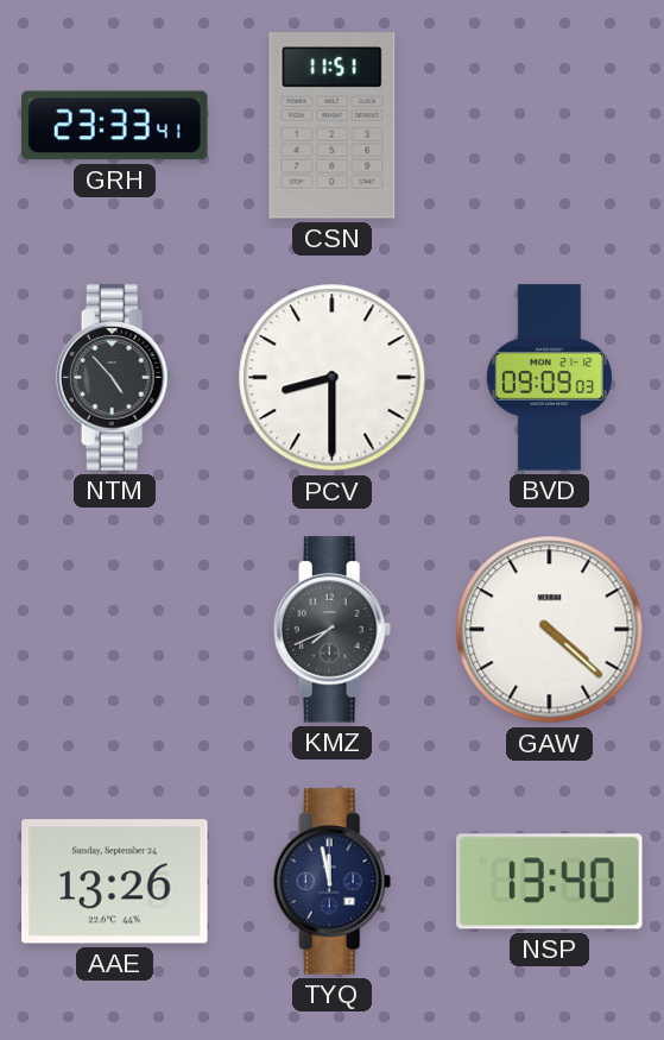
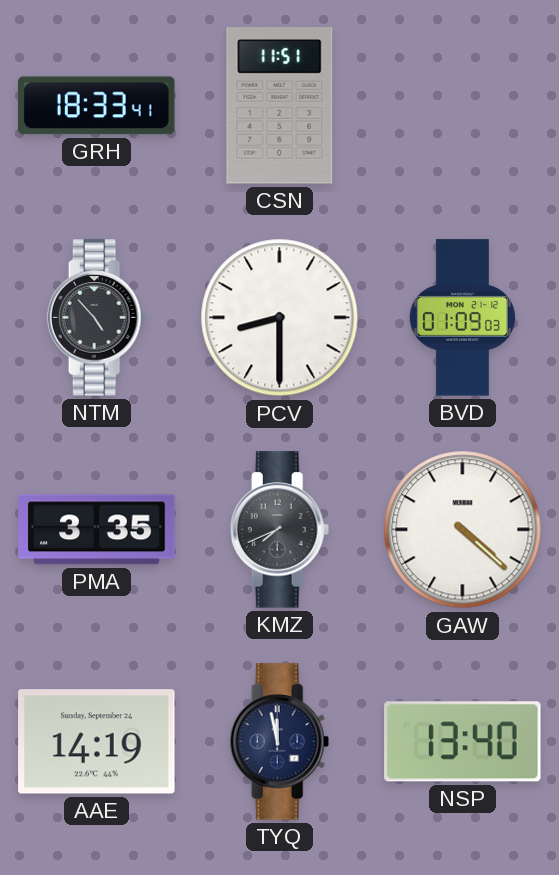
GRH: 23:33 -> 18:33
BVD: 09:09 -> 01:09
PMA: none -> 3:35
AAE: 13:26 -> 14:19
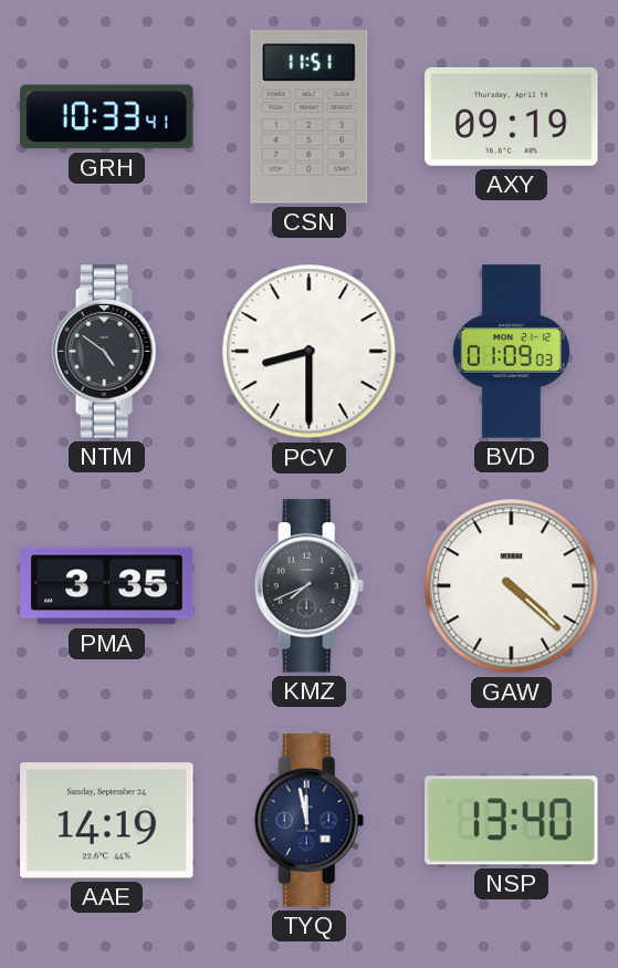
GRH: 18:33 -> 10:33
AXY: none -> 09:19
NTM: 4:53 -> 4:51
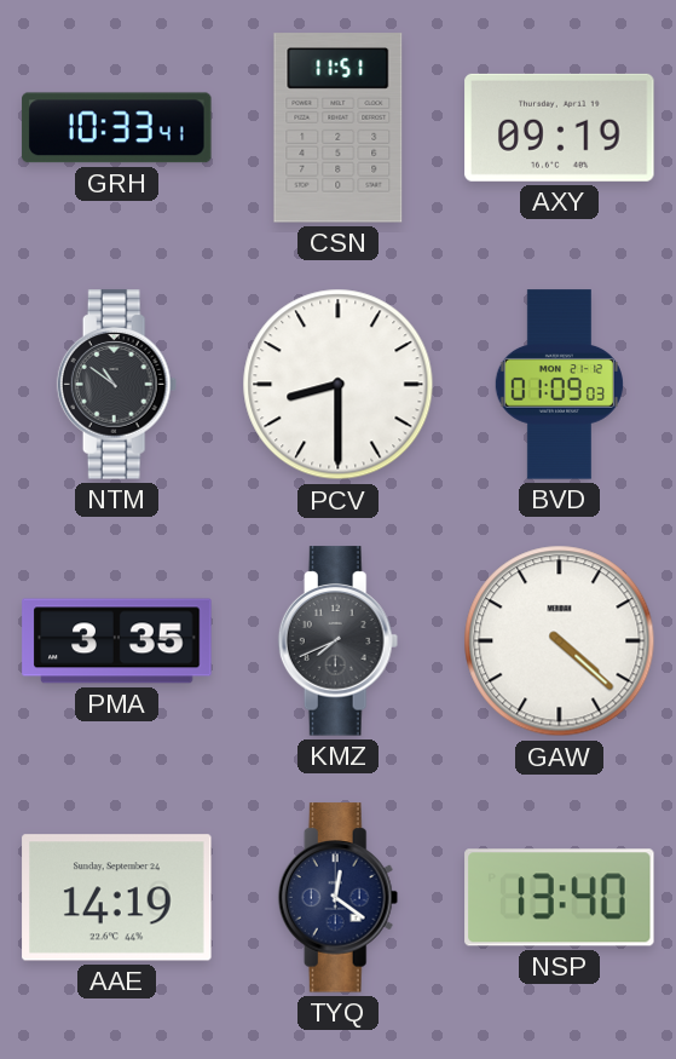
NTM: 4:51 -> 10:51
TYQ: 11:58 -> 12:21
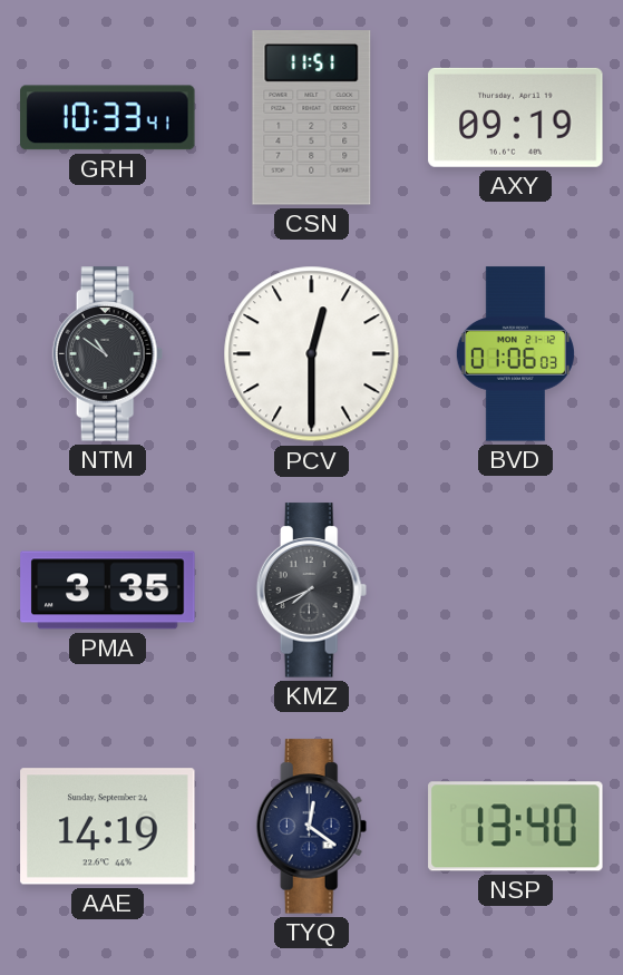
PCV: 8:30 -> 12:30
BVD: 01:09 -> 01:06
GAW: 4:22 -> none
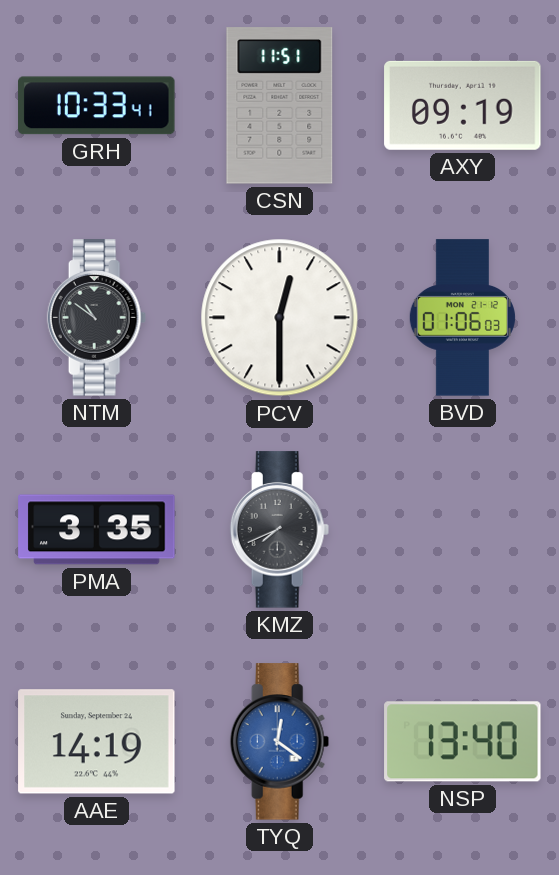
TYQ dial: navy -> blue
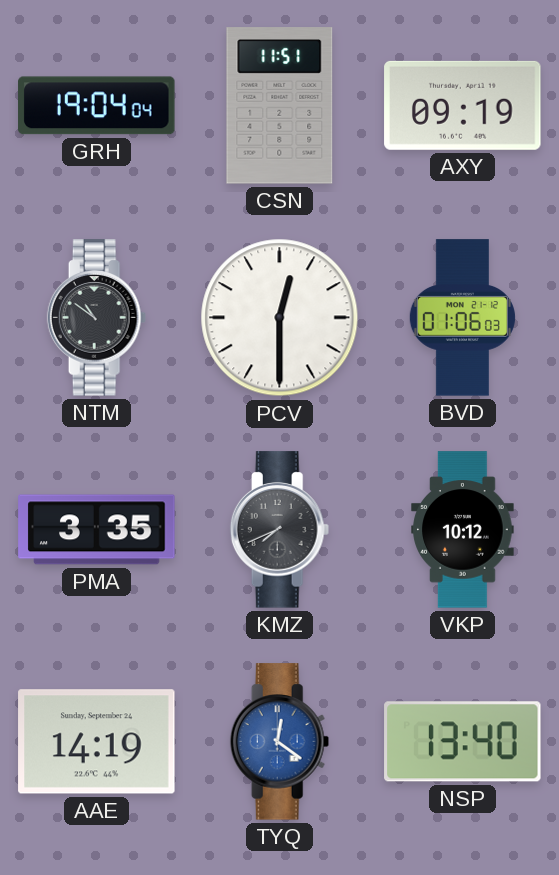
GRH: 10:33 -> 19:04
VKP: none -> 10:12
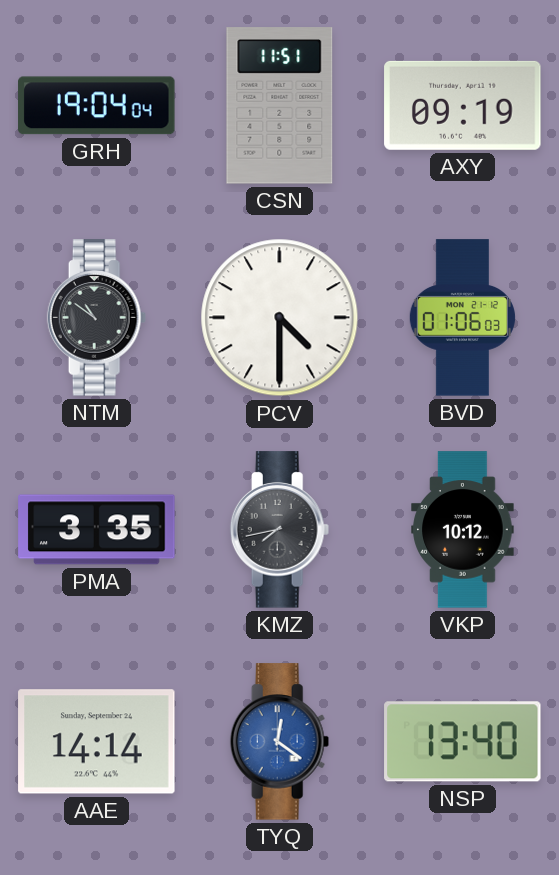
PCV: 12:30 -> 4:30
KMZ: 7:41 -> 7:43
AAE: 14:19 -> 14:14
